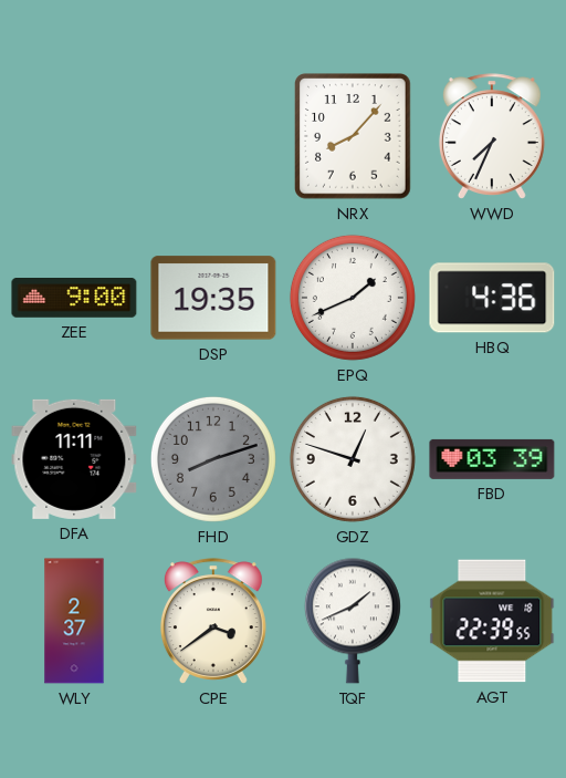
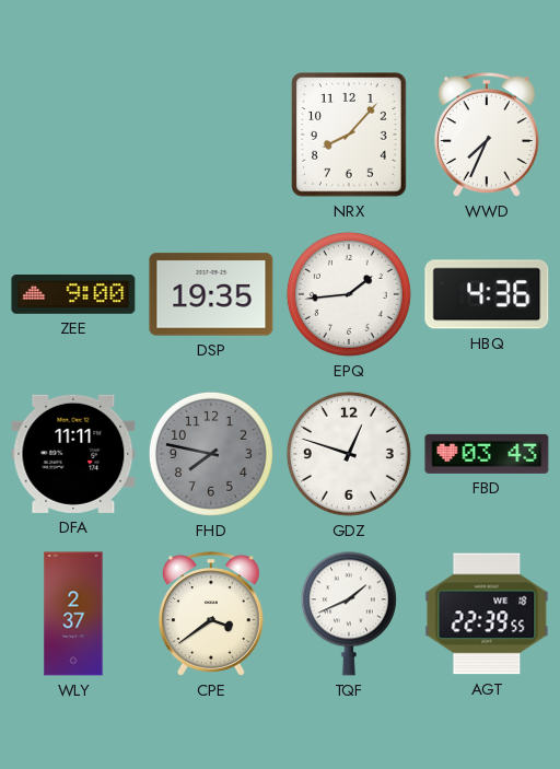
EPQ: 1:41 -> 1:44
FHD: 8:12 -> 7:47
FBD: 03:39 -> 03:43
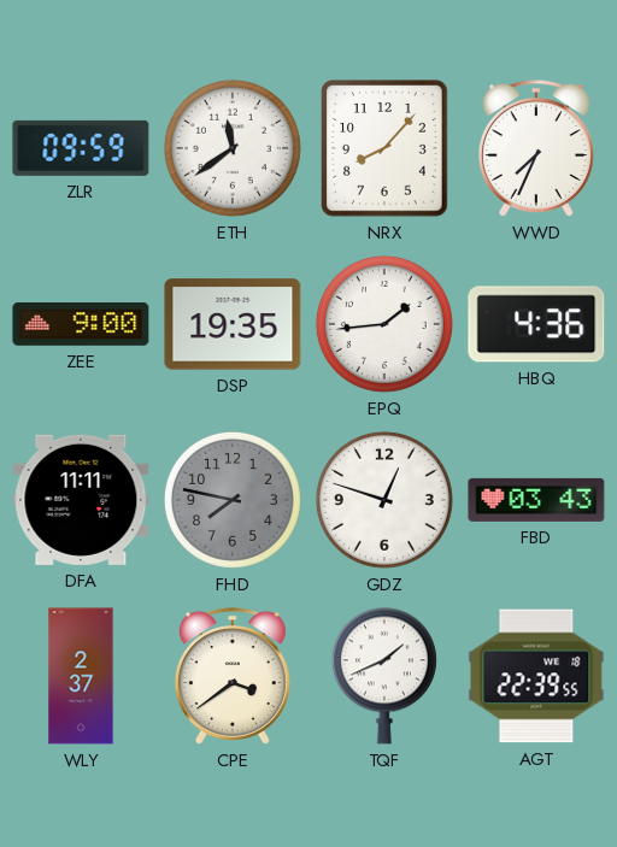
ZLR: none -> 09:59
ETH: none -> 11:39
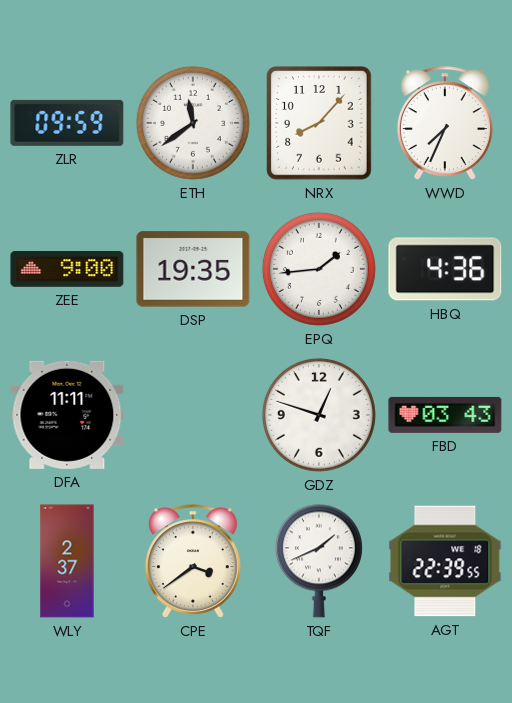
FHD: 7:47 -> none
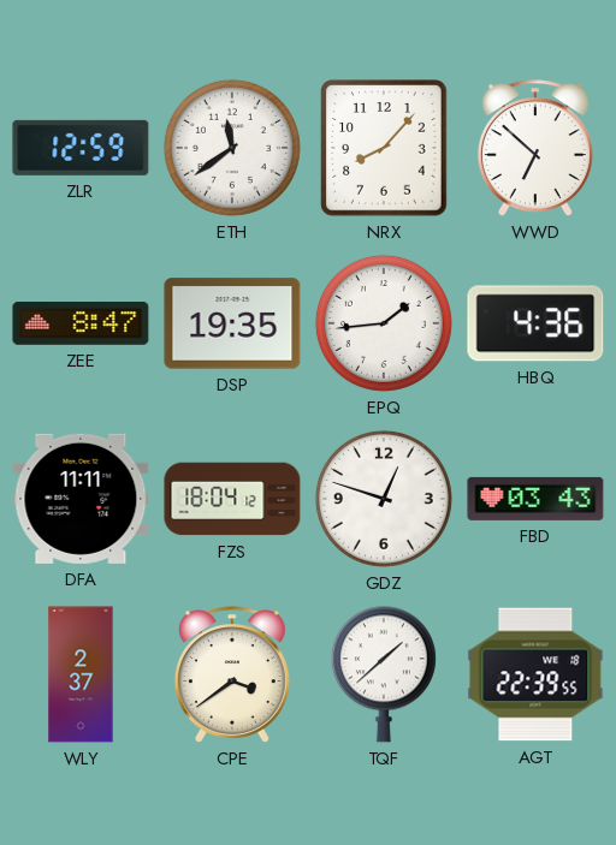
ZLR: 09:59 -> 12:59
WWD: 7:34 -> 6:52
ZEE: 9:00 -> 8:47
FZS: none -> 18:04
TQF: 1:41 -> 1:38
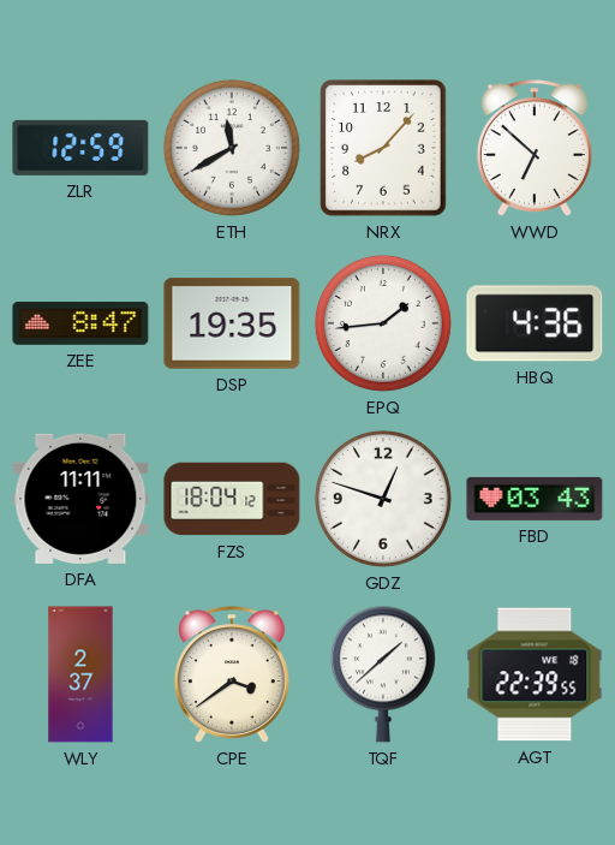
ETH: 11:39 -> 11:40
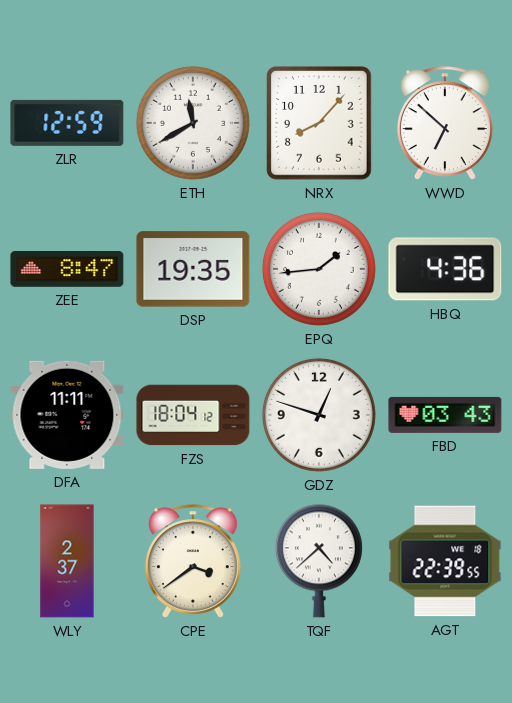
TQF: 1:38 -> 4:38
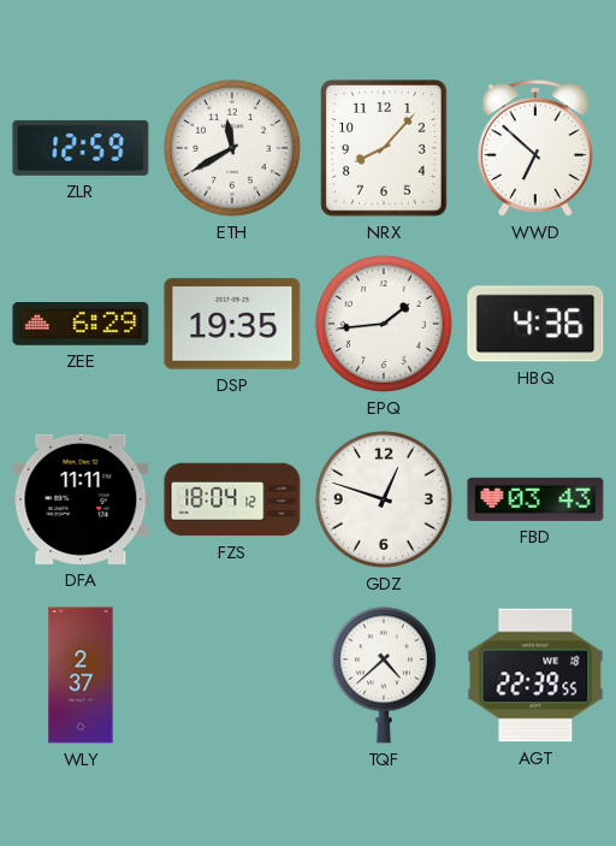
ZEE: 8:47 -> 6:29
CPE: 3:39 -> none
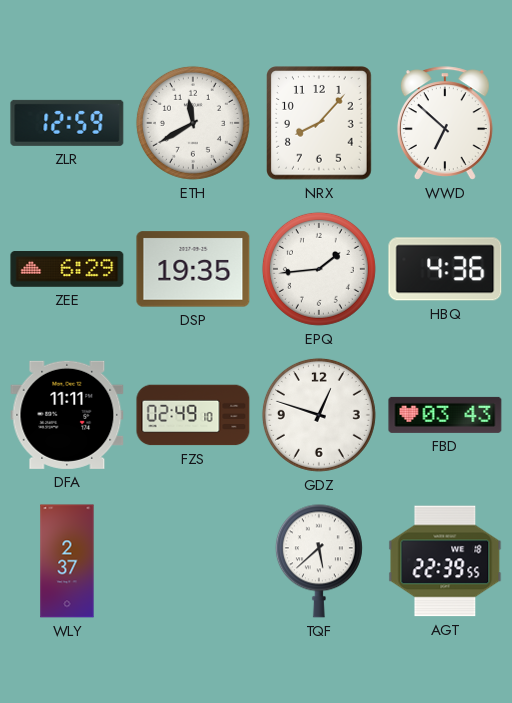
FZS: 18:04 -> 02:49
TQF: 4:38 -> 5:38
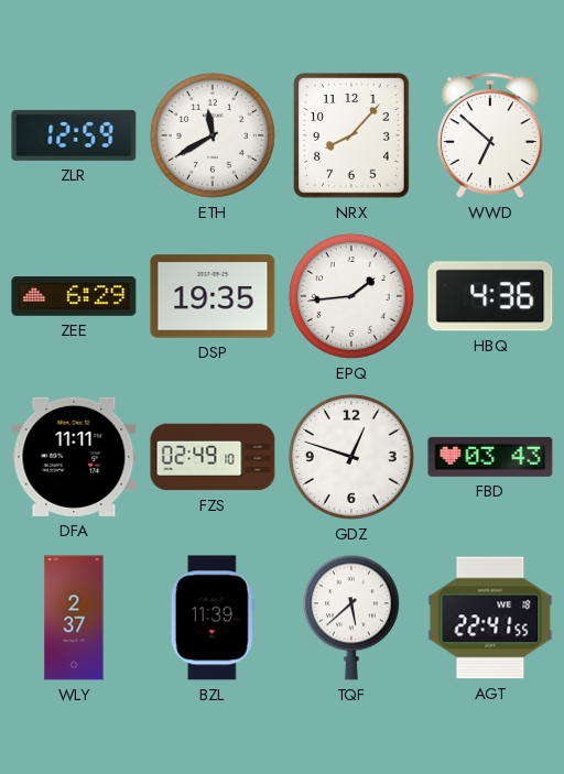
BZL: none -> 11:39
AGT: 22:39 -> 22:41
